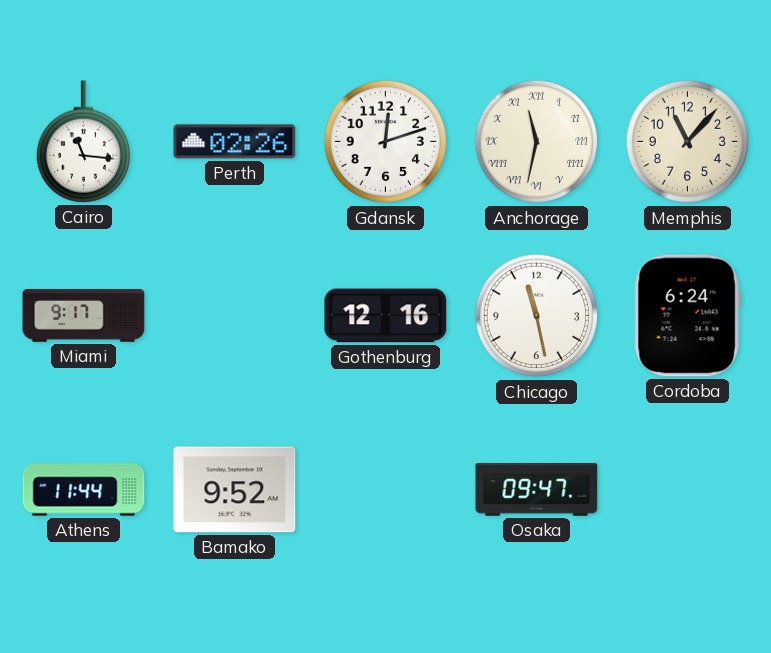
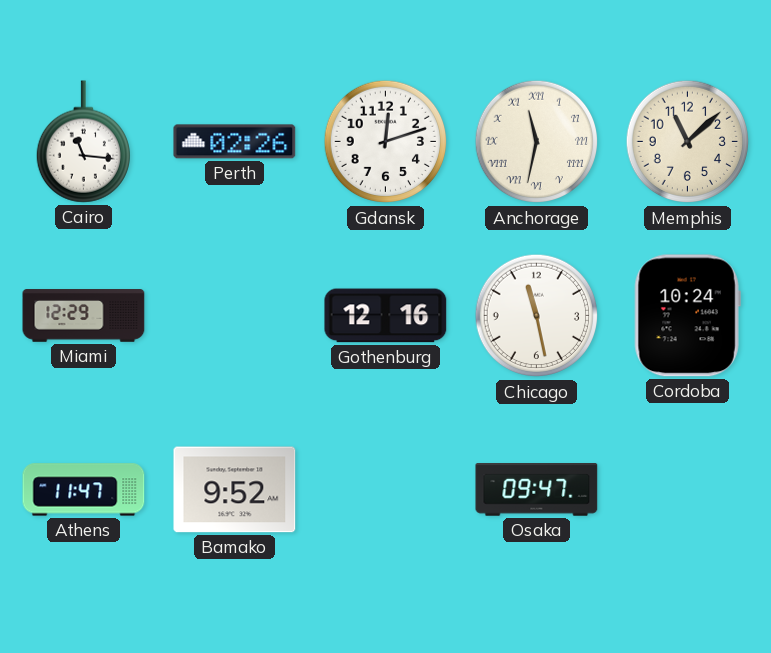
Memphis: 11:07 -> 11:08
Miami: 9:17 -> 12:29
Cordoba: 6:24 -> 10:24
Athens: 11:44 -> 11:47
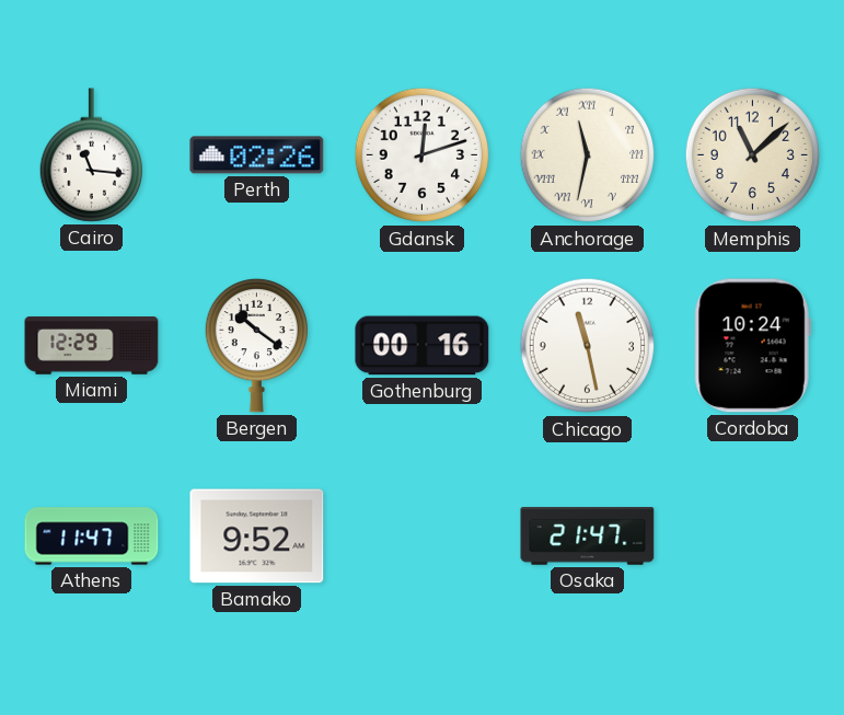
Bergen: none -> 10:21
Gothenburg: 12:16 -> 00:16
Osaka: 09:47 -> 21:47
